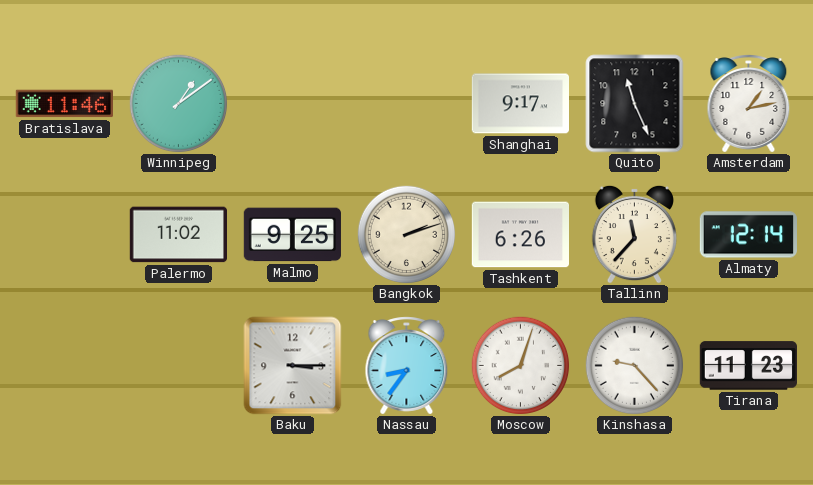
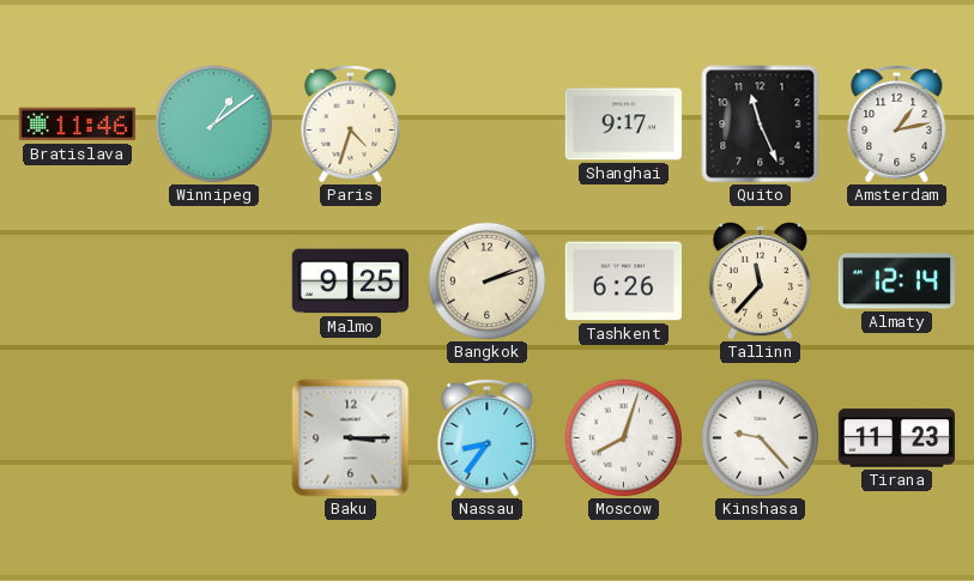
Paris: none -> 4:33
Palermo: 11:02 -> none
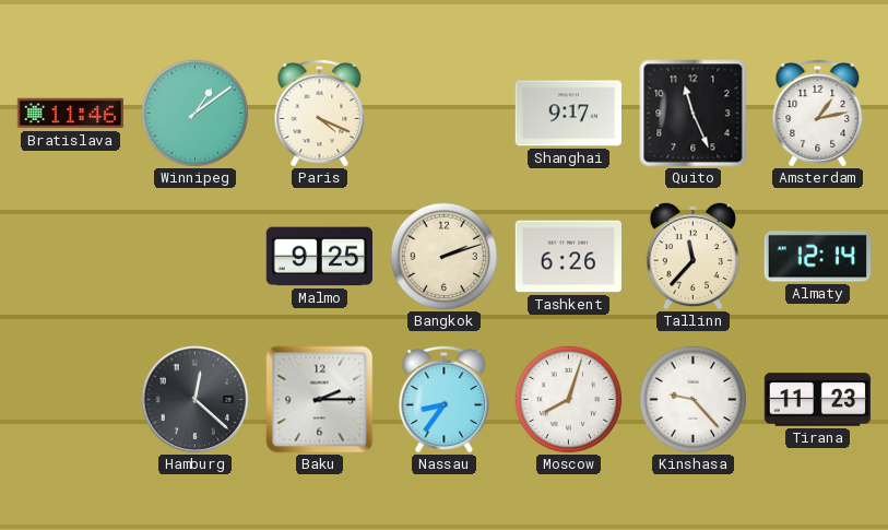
Paris: 4:33 -> 4:19
Hamburg: none -> 12:22
Baku: 3:15 -> 2:15
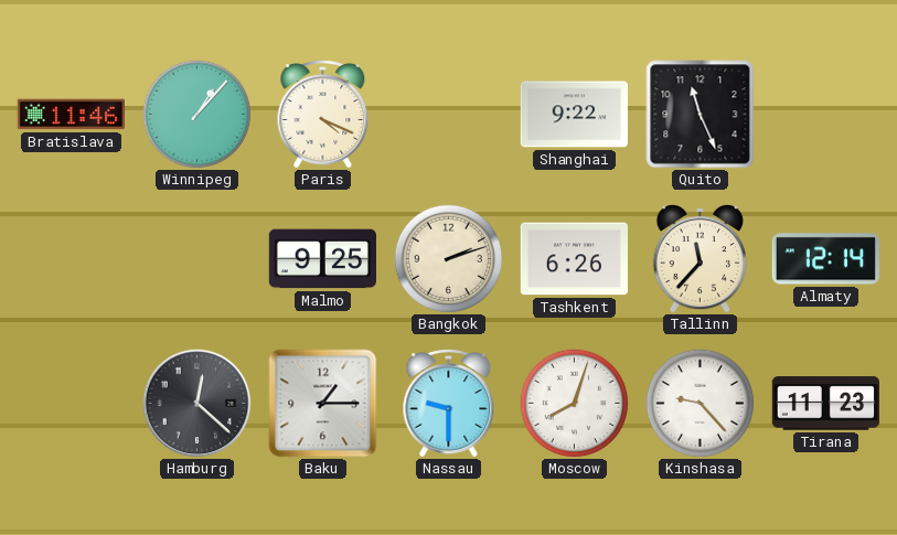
Winnipeg: 1:09 -> 1:07
Shanghai: 9:17 -> 9:22
Amsterdam: 1:13 -> none
Baku: 2:15 -> 1:15
Nassau: 8:36 -> 9:30
